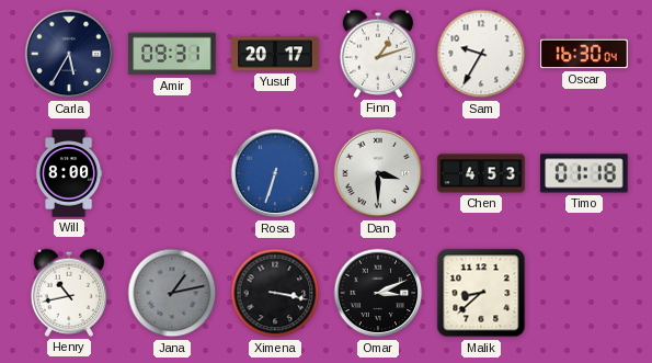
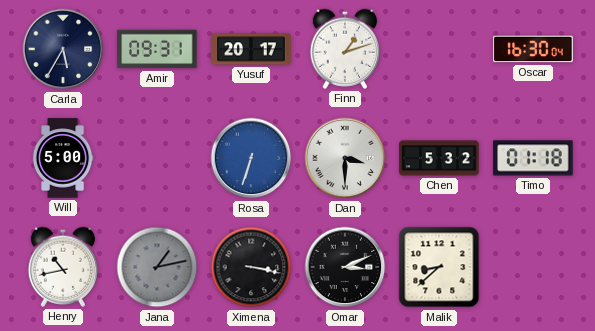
Sam: 9:35 -> none
Will: 8:00 -> 5:00
Chen: 4:53 -> 5:32
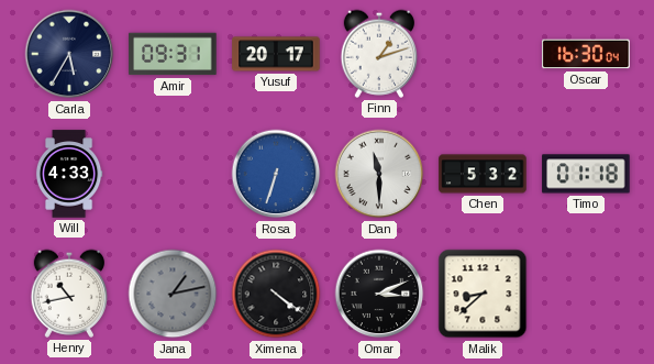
Will: 5:00 -> 4:33
Dan: 3:30 -> 11:30
Ximena: 3:17 -> 4:21
